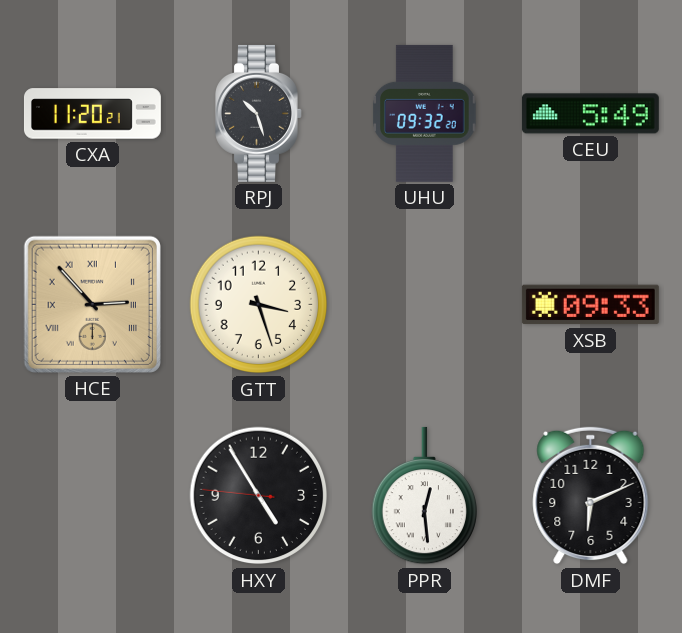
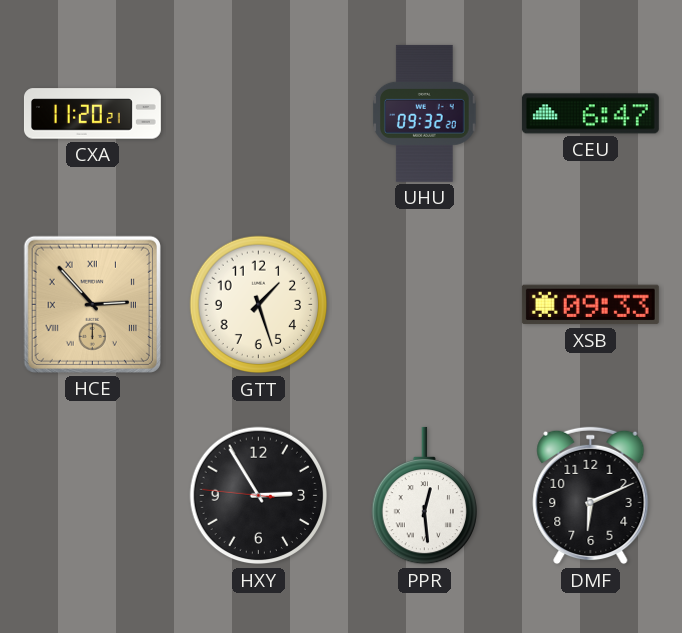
RPJ: 10:27 -> none
CEU: 5:49 -> 6:47
GTT: 3:27 -> 1:27
HXY: 4:54 -> 2:54
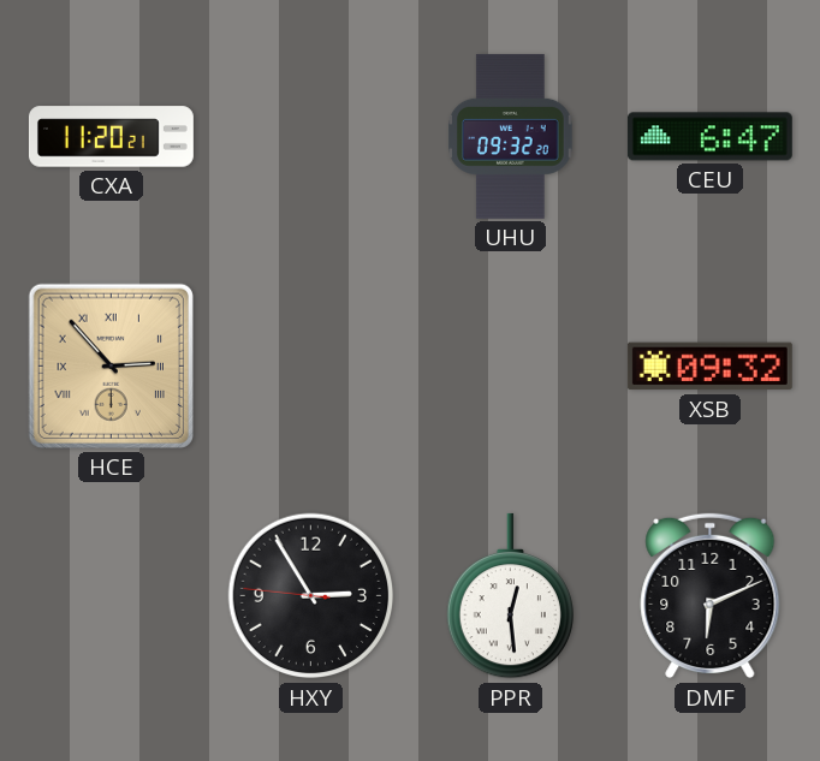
GTT: 1:27 -> none
XSB: 09:33 -> 09:32
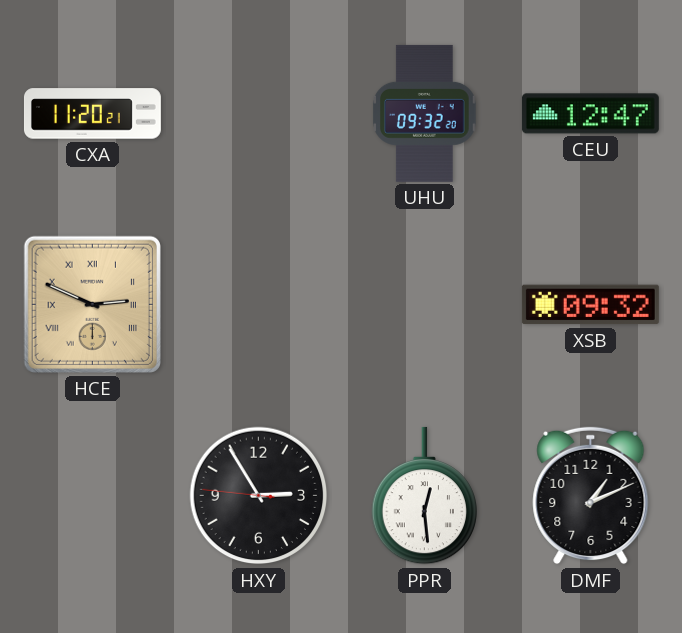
CEU: 6:47 -> 12:47
HCE: 2:53 -> 2:49
DMF: 6:11 -> 1:11
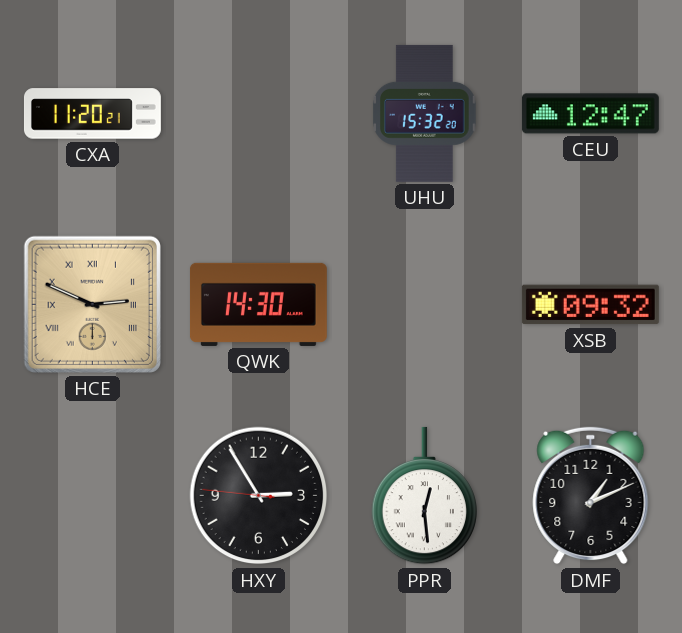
UHU: 09:32 -> 15:32
QWK: none -> 14:30
